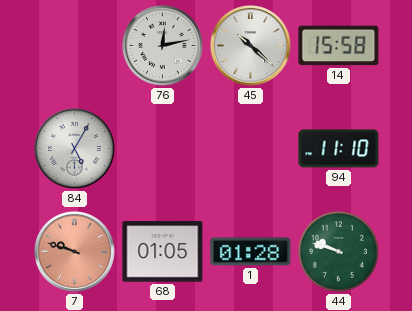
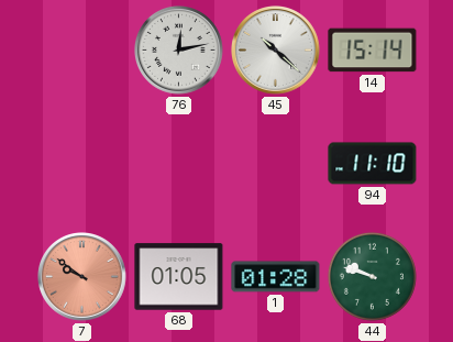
14: 15:58 -> 15:14
84: 5:05 -> none
7: 9:48 -> 9:51
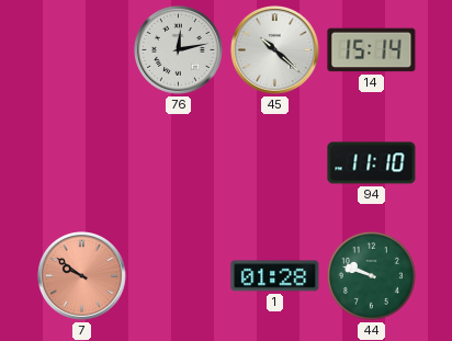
68: 01:05 -> none
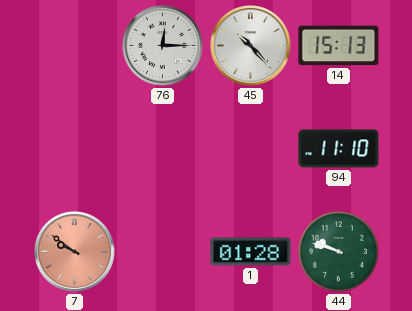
76: 12:13 -> 12:15
45: 10:22 -> 10:23
14: 15:14 -> 15:13
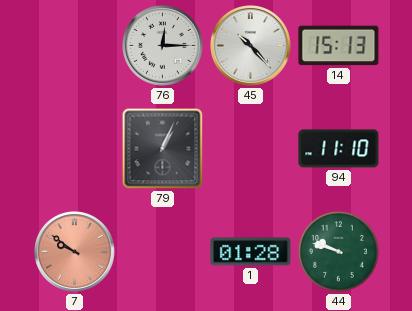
79: none -> 1:04
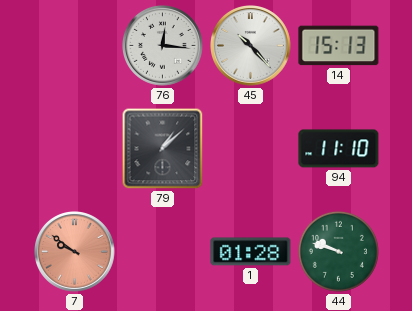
76: 12:15 -> 12:16
79: 1:04 -> 1:08
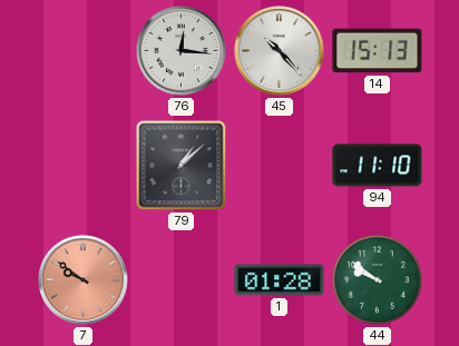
44: 9:48 -> 9:51
